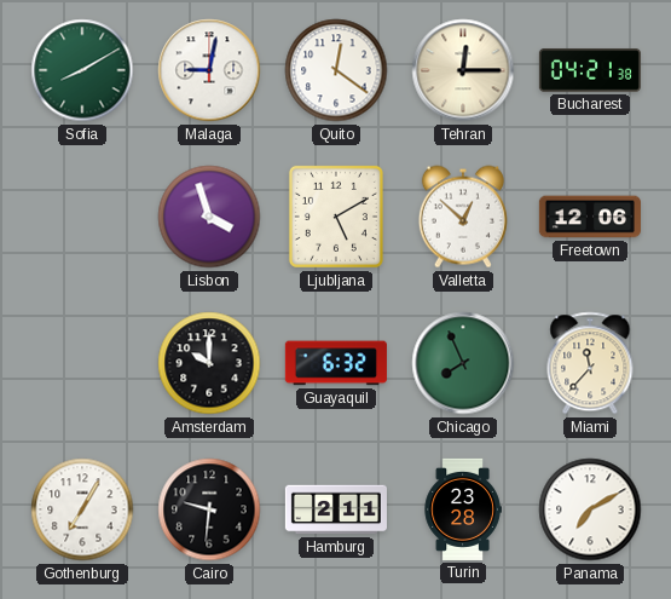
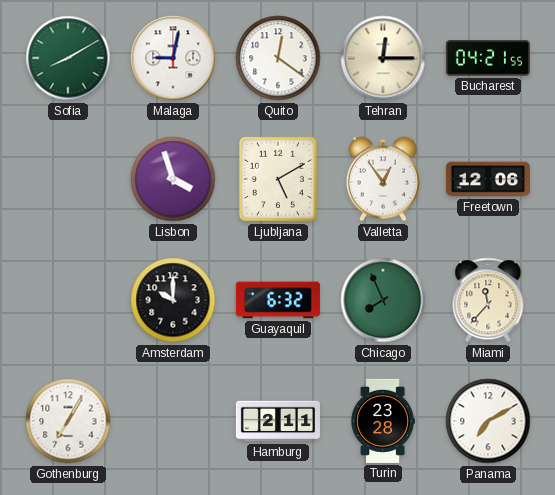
Bucharest: 04:21:38 -> 04:21:55
Valletta: 12:52 -> 12:54
Cairo: 9:31 -> none
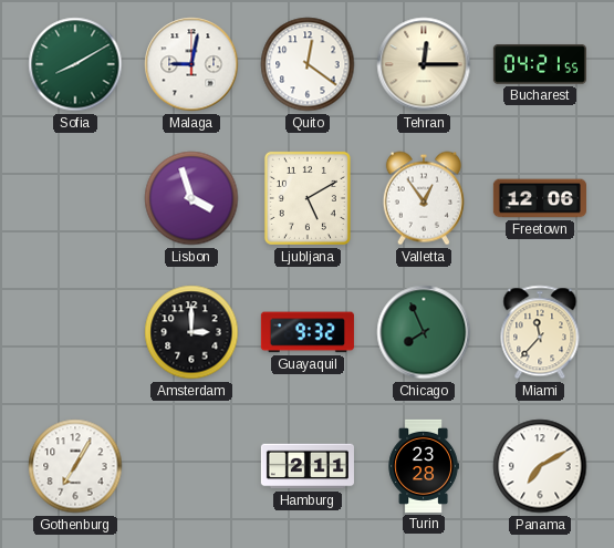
Amsterdam: 10:00 -> 3:00
Guayaquil: 6:32 -> 9:32
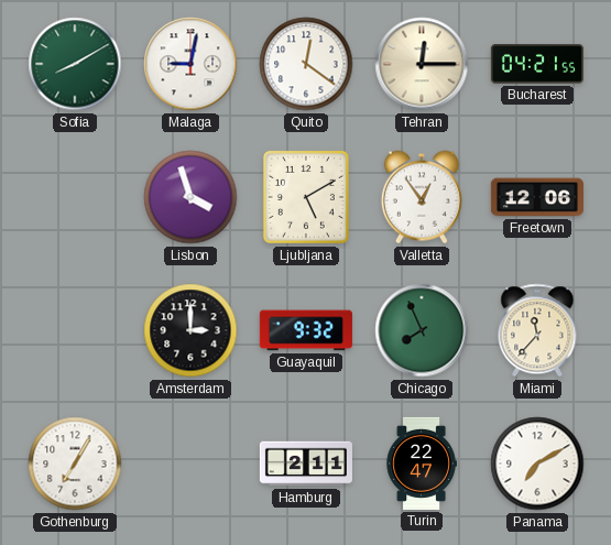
Turin: 23:28 -> 22:47
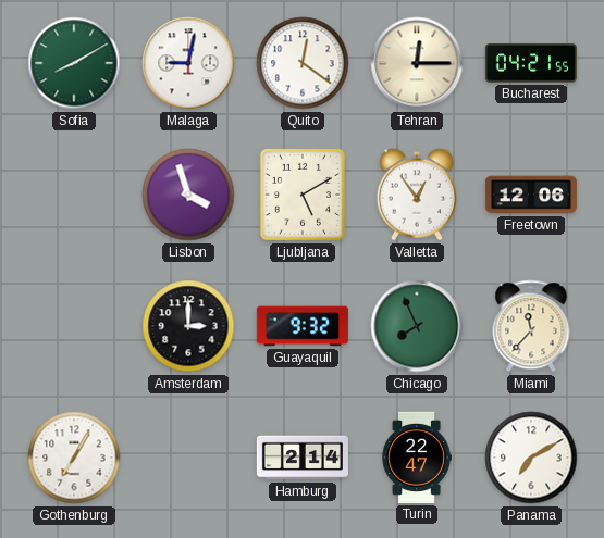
Hamburg: 2:11 -> 2:14
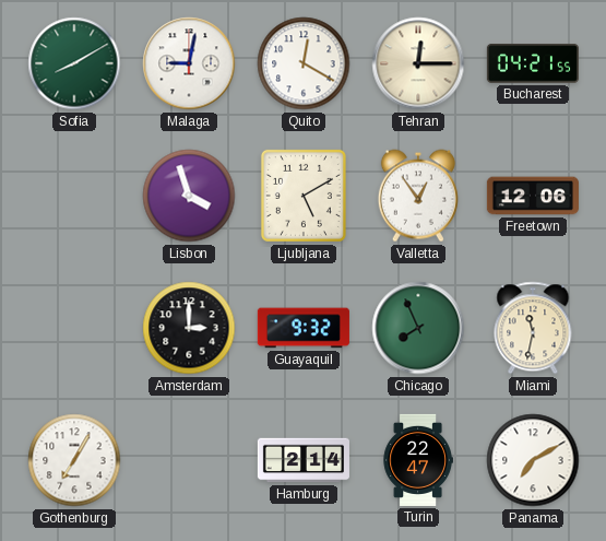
Quito: 12:21 -> 12:20
Miami: 11:37 -> 11:32
